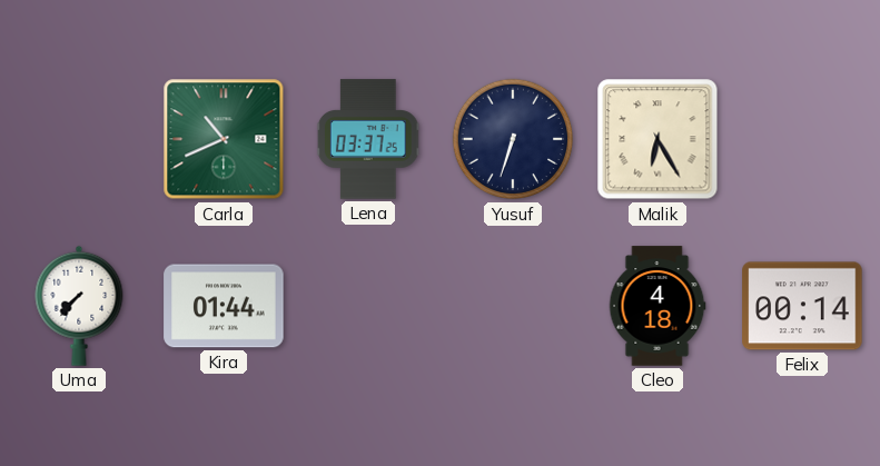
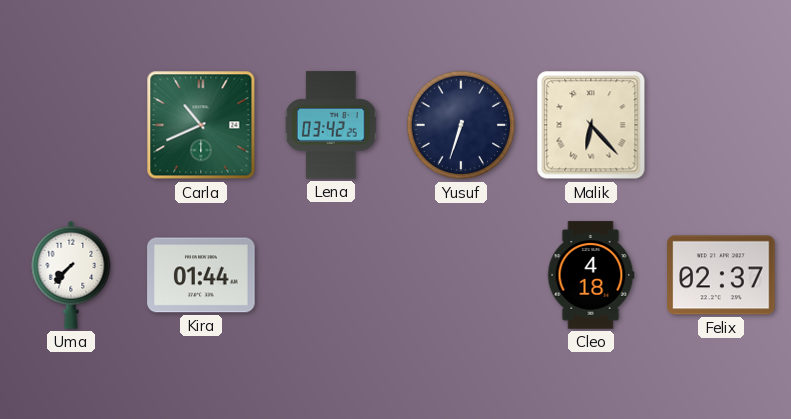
Lena: 03:37 -> 03:42
Malik: 6:25 -> 6:23
Felix: 00:14 -> 02:37
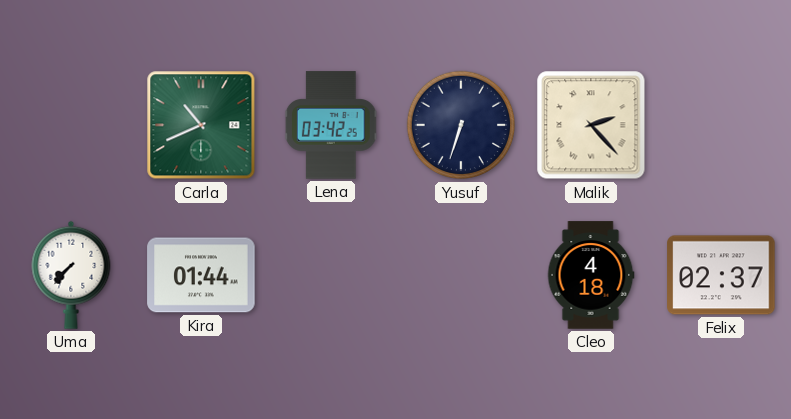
Malik: 6:23 -> 2:23
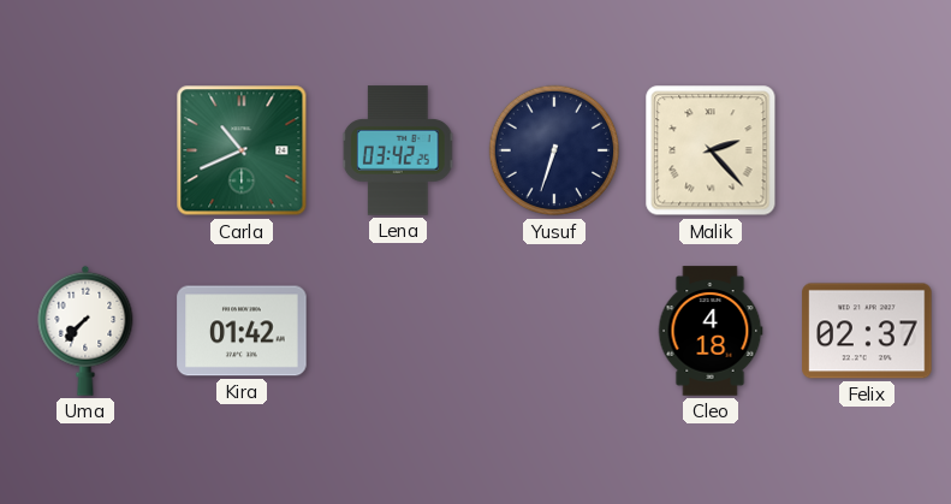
Kira: 01:44 -> 01:42
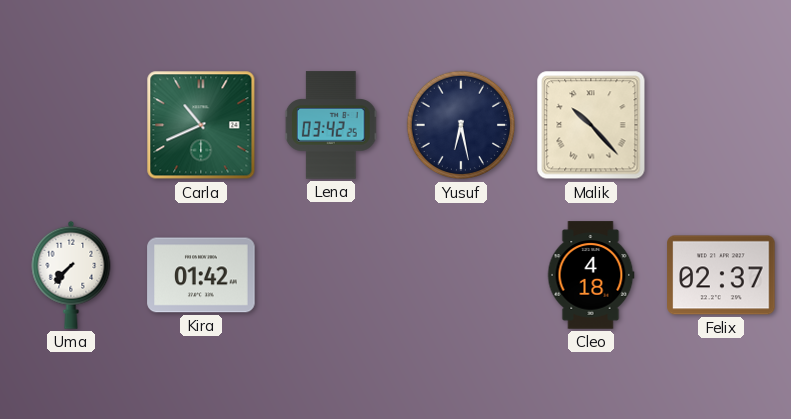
Yusuf: 6:33 -> 6:28
Malik: 2:23 -> 10:23
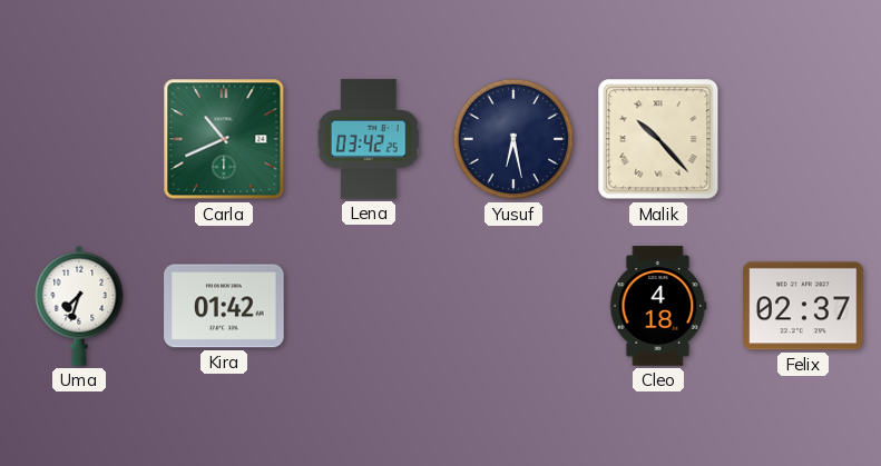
Uma: 7:37 -> 7:33
